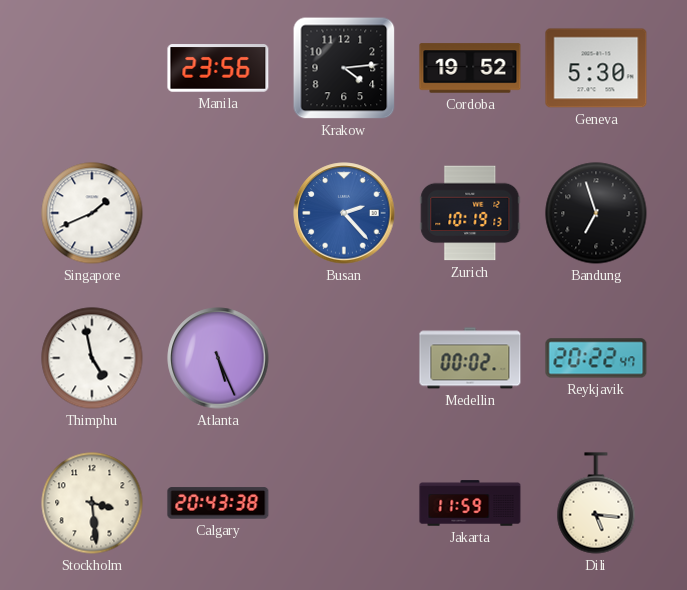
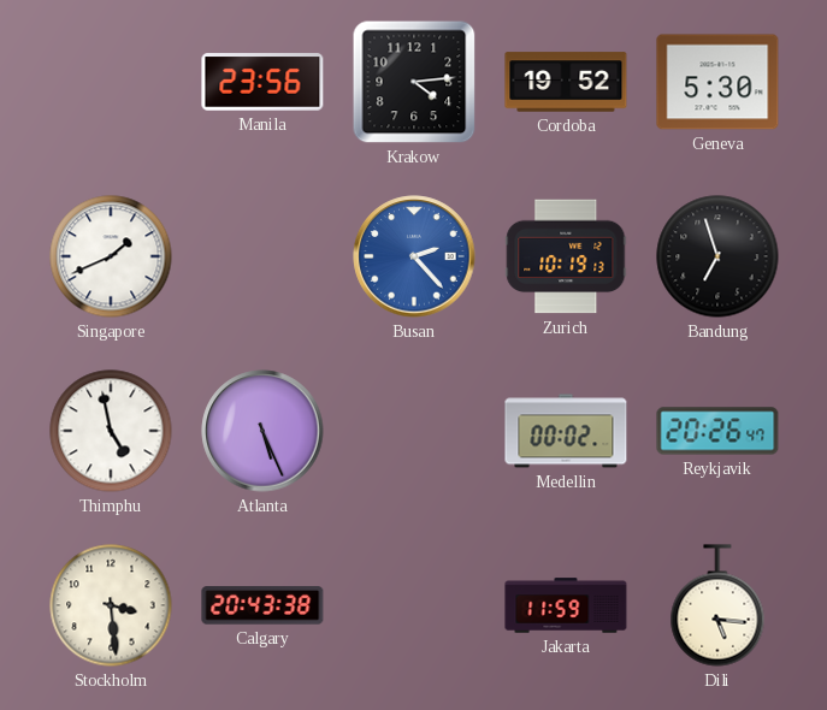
Reykjavik: 20:22 -> 20:26
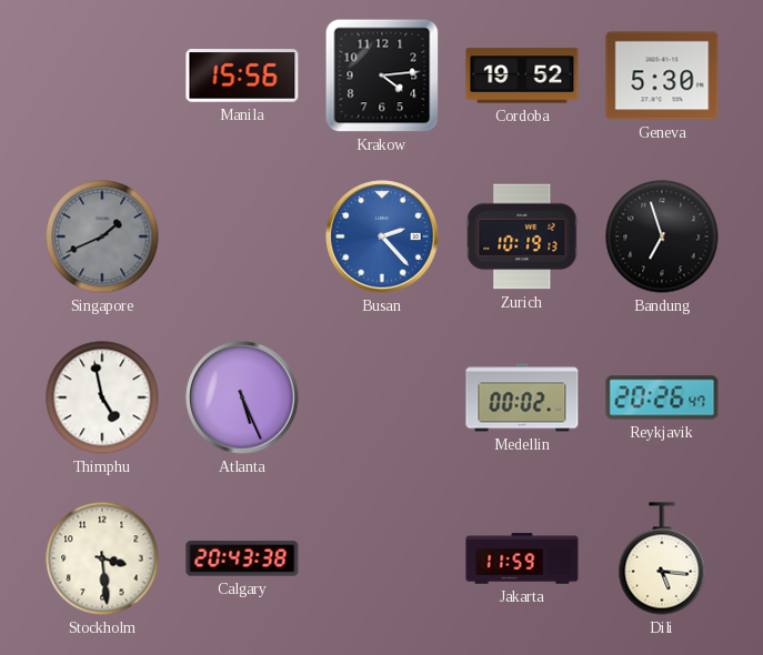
Manila: 23:56 -> 15:56
Singapore dial: white -> grey
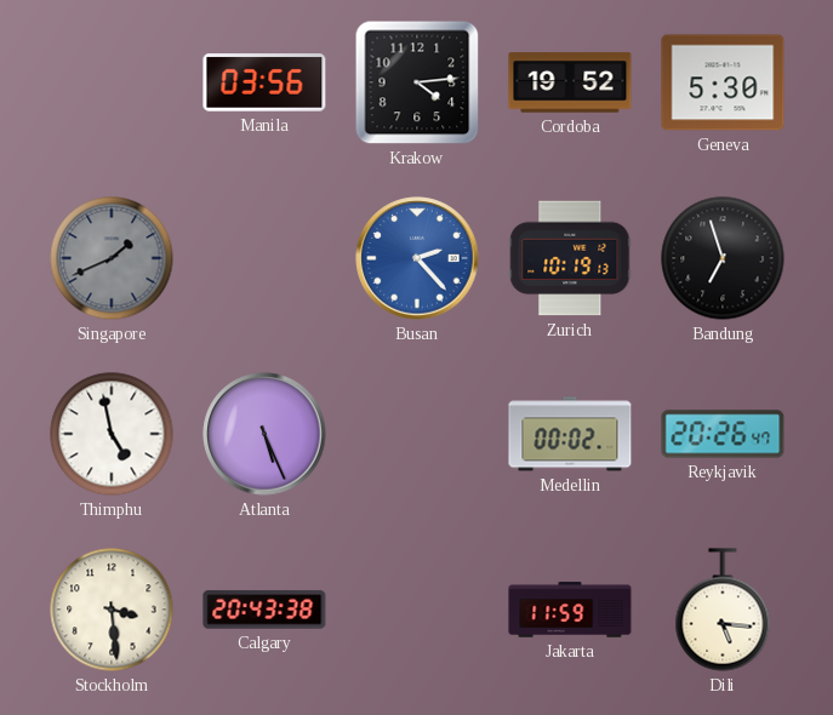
Manila: 15:56 -> 03:56
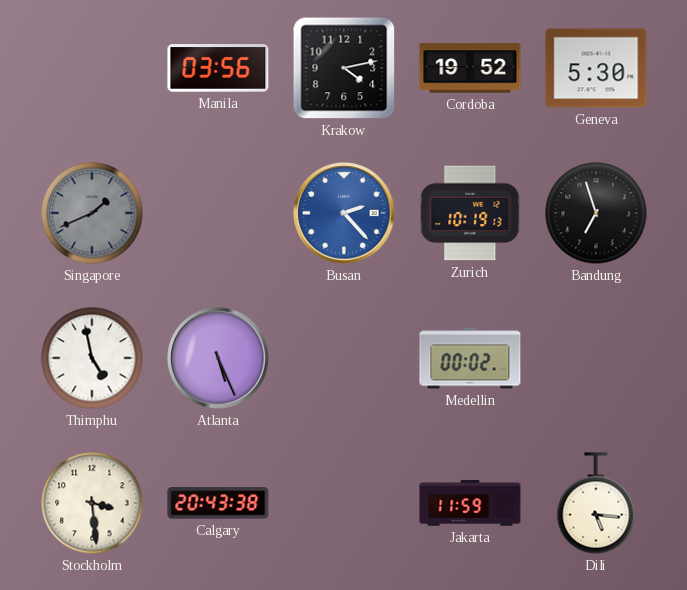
Krakow: 4:14 -> 4:13
Reykjavik: 20:26 -> none
